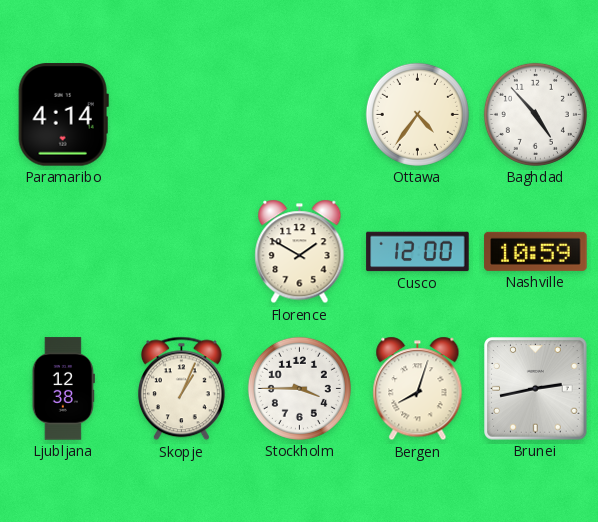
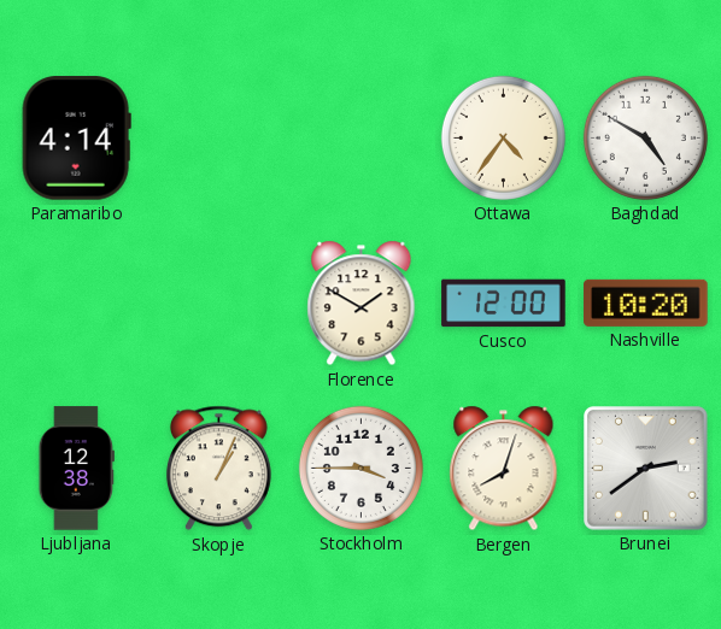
Baghdad: 4:53 -> 4:50
Nashville: 10:59 -> 10:20
Brunei: 2:43 -> 2:39
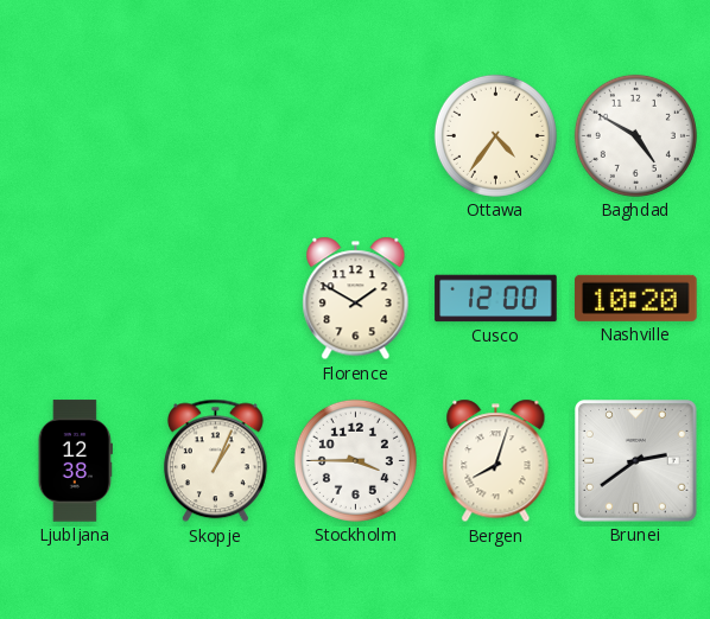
Paramaribo: 4:14 -> none
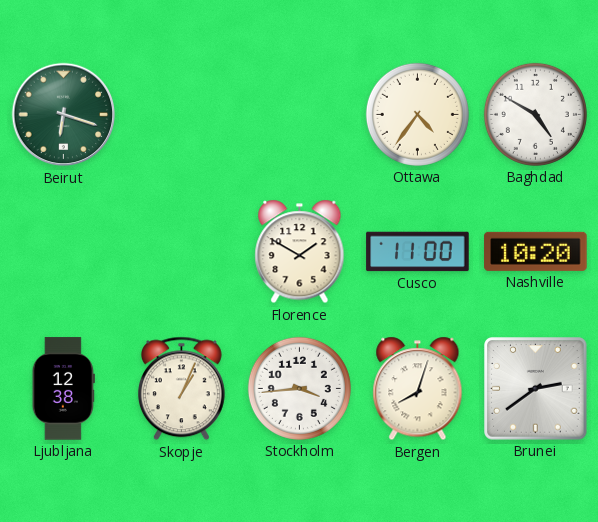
Beirut: none -> 6:18
Cusco: 12:00 -> 11:00
Stockholm: 3:45 -> 3:44
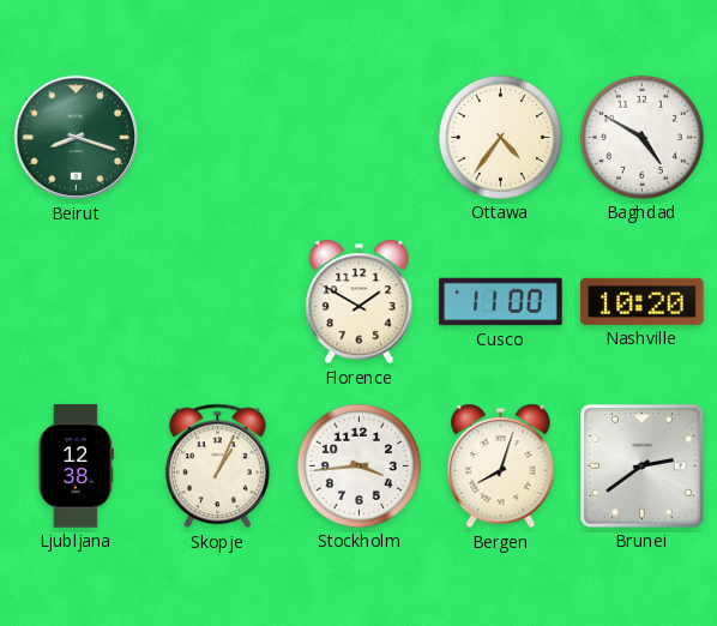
Beirut: 6:18 -> 8:18
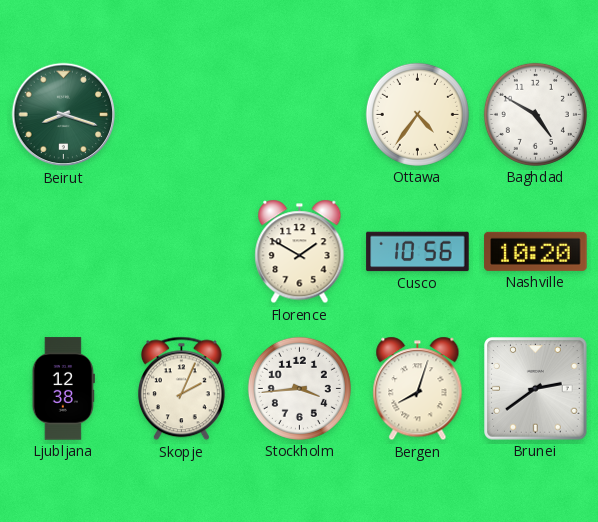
Cusco: 11:00 -> 10:56
Skopje: 1:04 -> 2:04
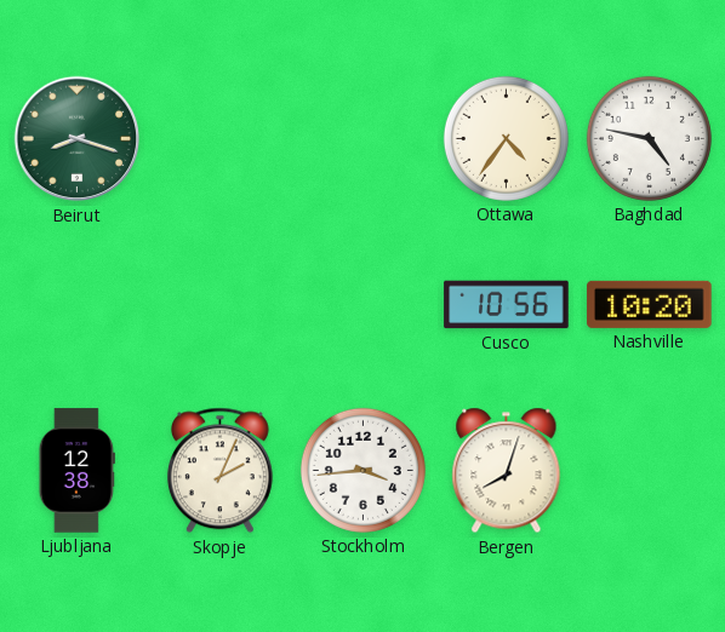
Baghdad: 4:50 -> 4:47
Florence: 1:50 -> none
Brunei: 2:39 -> none
